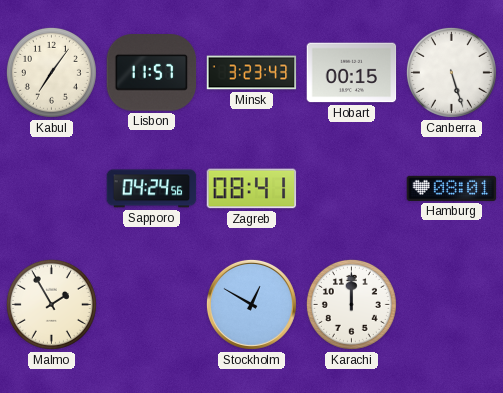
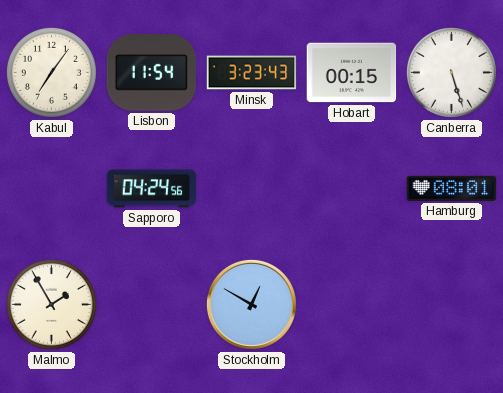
Lisbon: 11:57 -> 11:54
Zagreb: 08:41 -> none
Karachi: 12:00 -> none
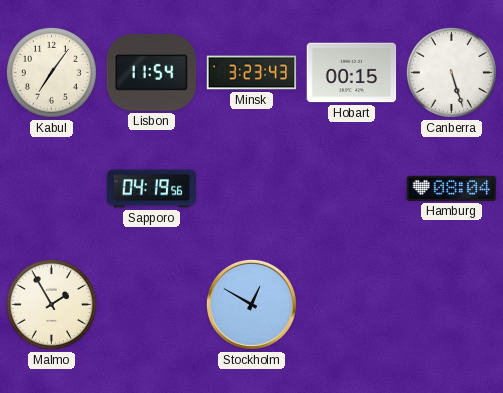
Sapporo: 04:24 -> 04:19
Hamburg: 08:01 -> 08:04
